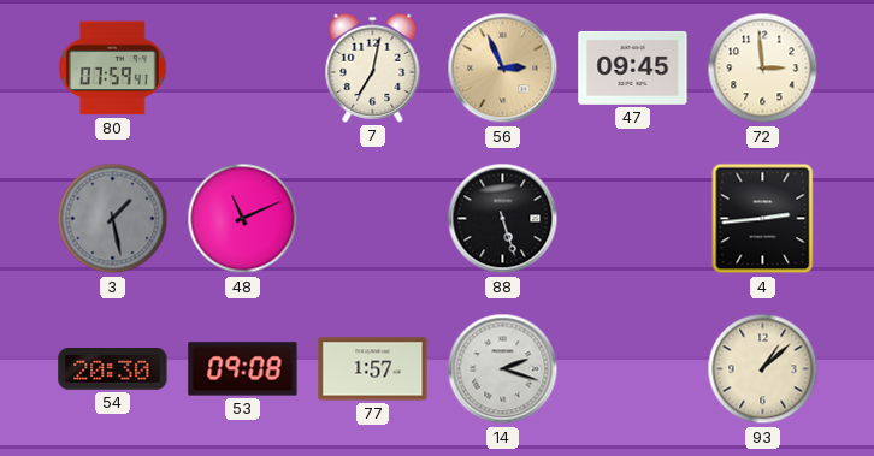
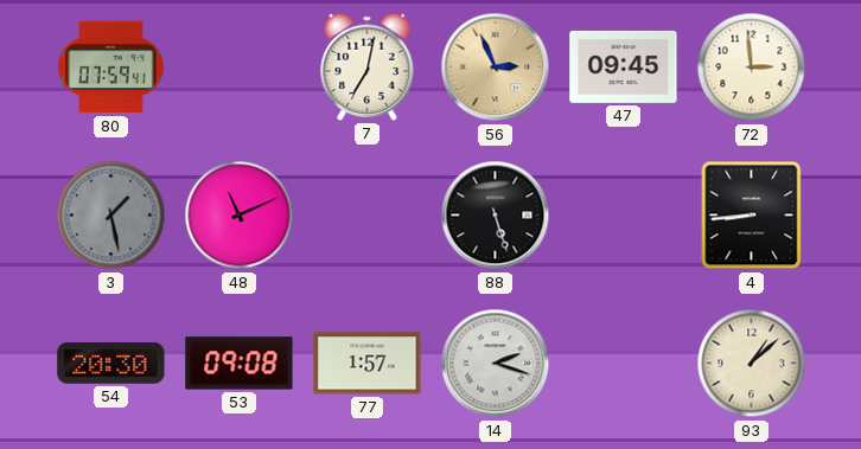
4: 2:44 -> 8:44
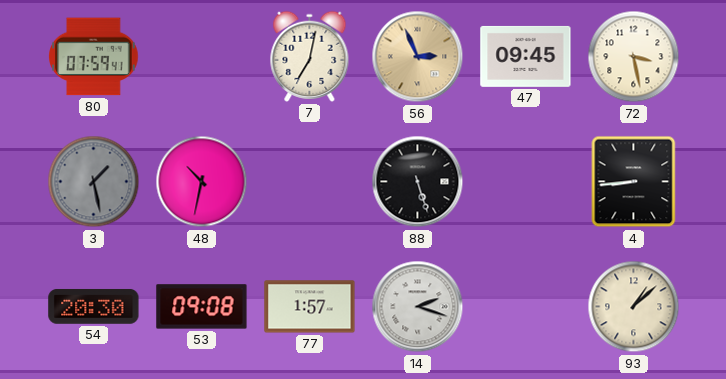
72: 2:59 -> 3:28
48: 11:11 -> 10:32
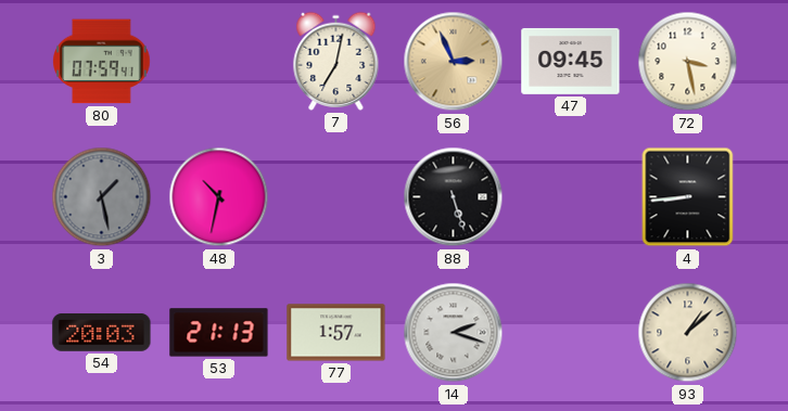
54: 20:30 -> 20:03
53: 09:08 -> 21:13
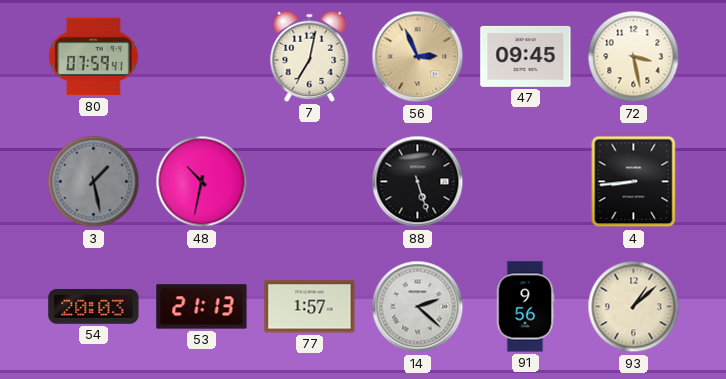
14: 2:18 -> 2:22
91: none -> 9:56
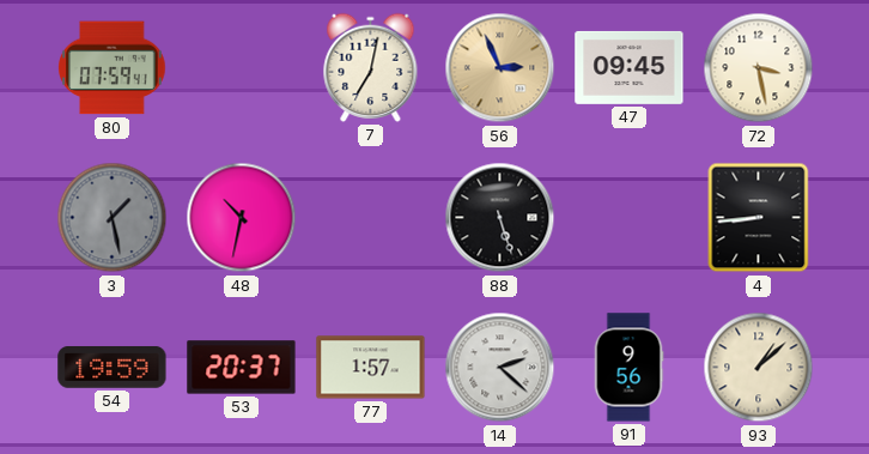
54: 20:03 -> 19:59
53: 21:13 -> 20:37
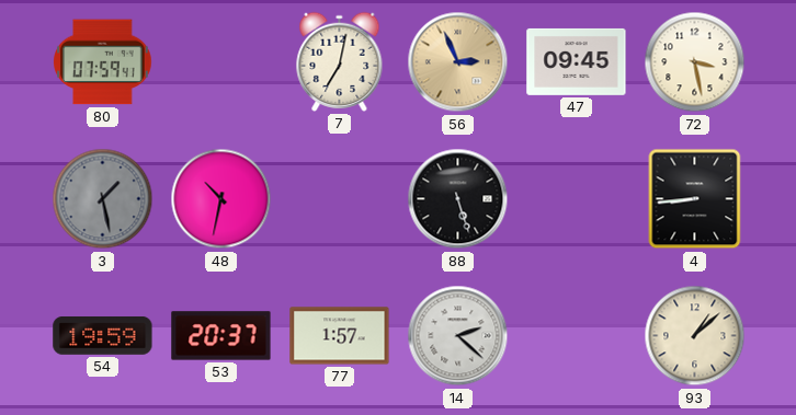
91: 9:56 -> none
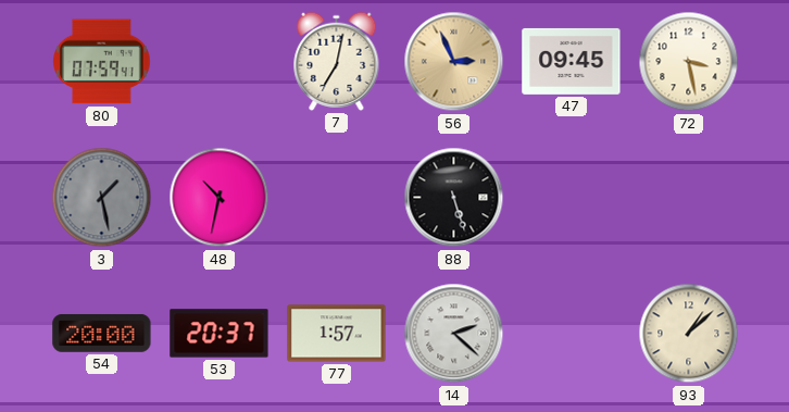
4: 8:44 -> none
54: 19:59 -> 20:00
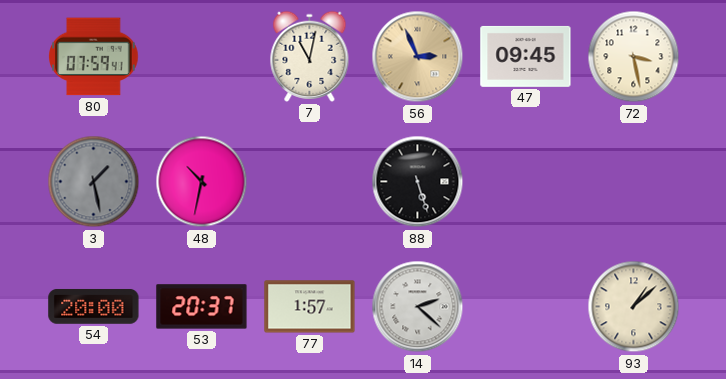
7: 7:02 -> 11:02
